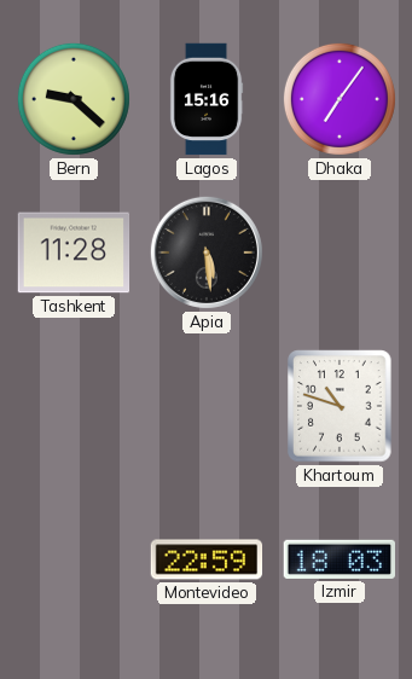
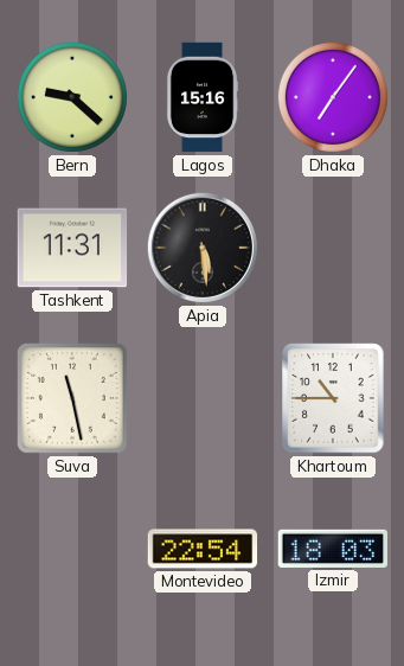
Tashkent: 11:28 -> 11:31
Suva: none -> 11:28
Khartoum: 10:48 -> 10:45
Montevideo: 22:59 -> 22:54
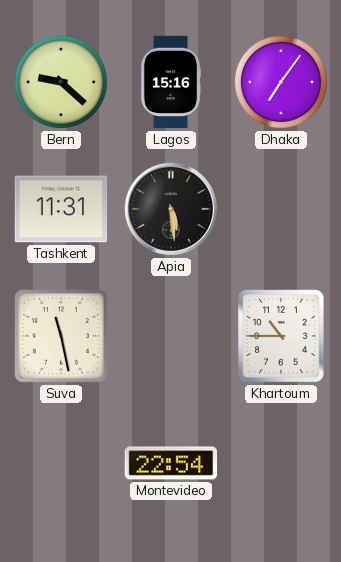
Izmir: 18:03 -> none
